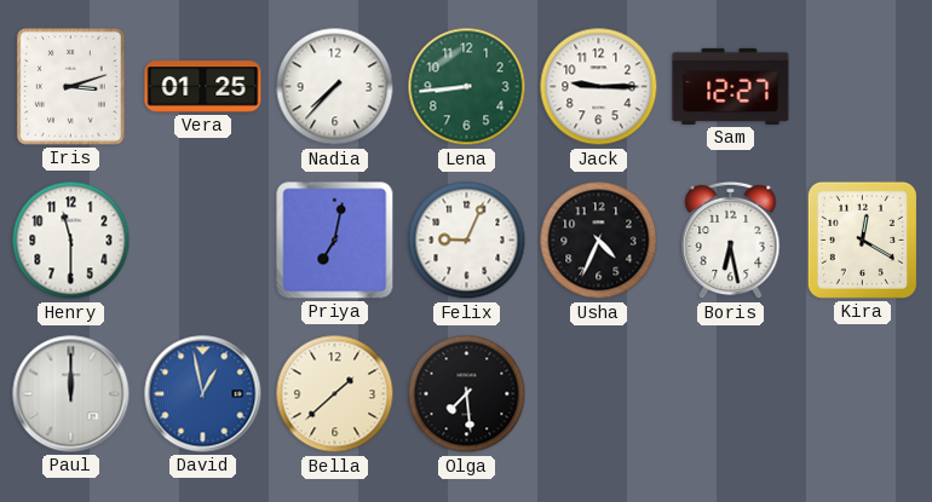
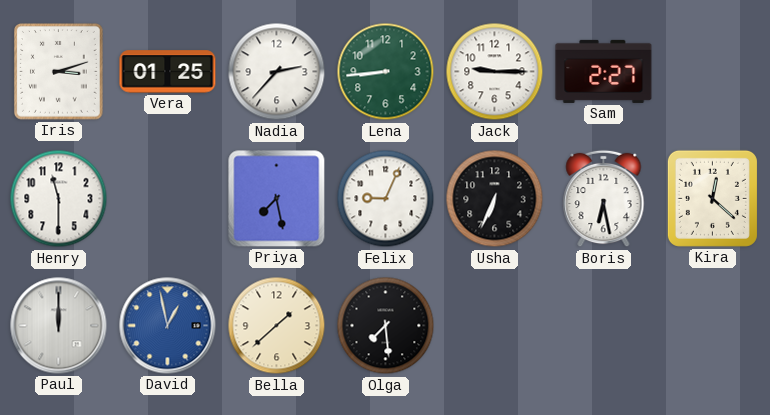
Nadia: 7:37 -> 2:37
Sam: 12:27 -> 2:27
Priya: 7:02 -> 7:28
Usha: 4:34 -> 6:34
Kira: 12:20 -> 12:22
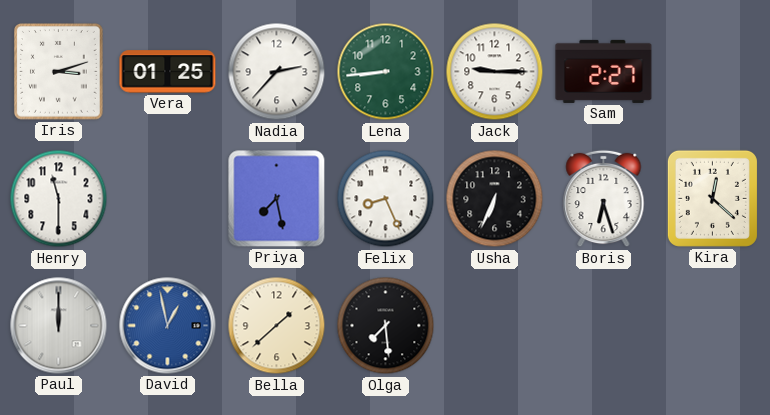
Felix: 9:04 -> 8:26
Boris: 6:28 -> 6:27
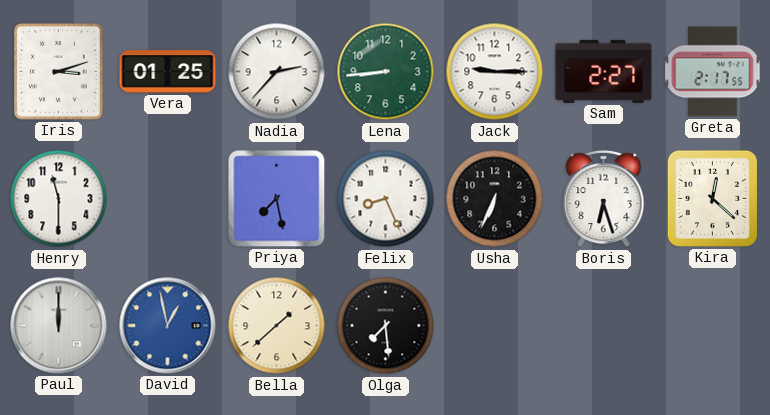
Greta: none -> 2:17
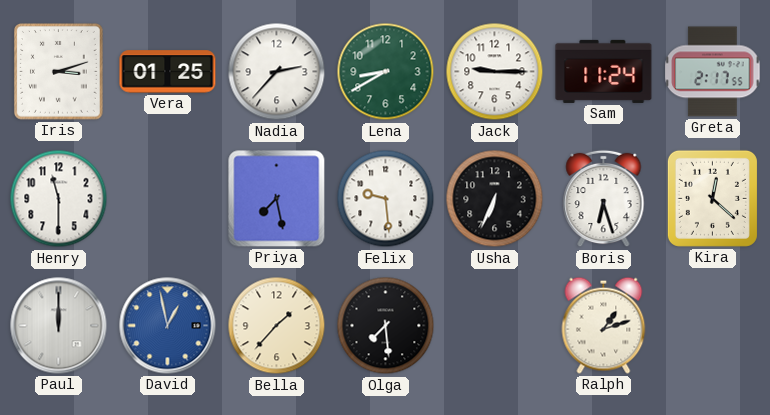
Lena: 8:44 -> 8:40
Sam: 2:27 -> 11:24
Felix: 8:26 -> 9:29
Bella: 1:38 -> 1:37
Ralph: none -> 1:12
